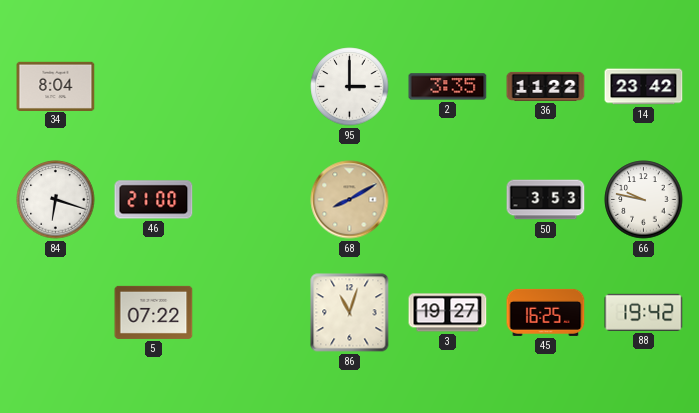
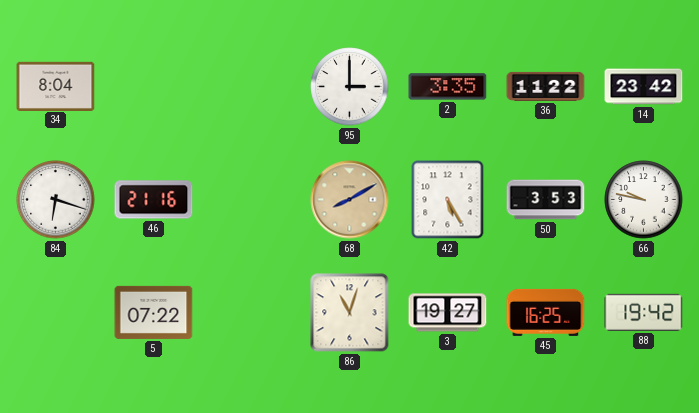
46: 21:00 -> 21:16
42: none -> 5:25
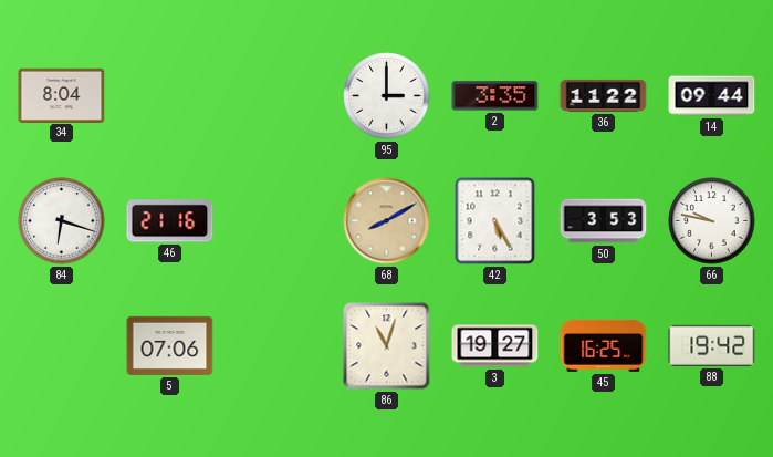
14: 23:42 -> 09:44
5: 07:22 -> 07:06
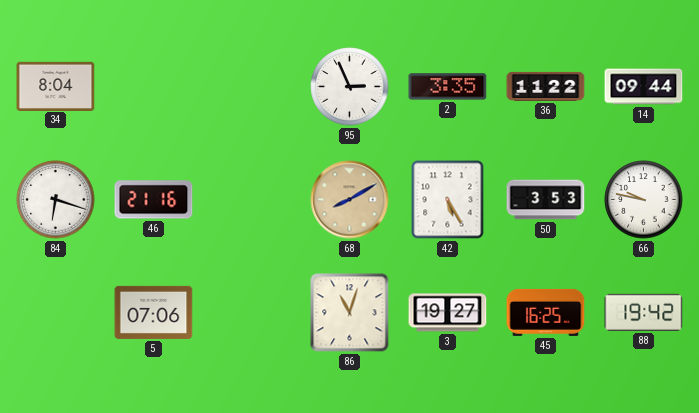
95: 3:00 -> 2:56
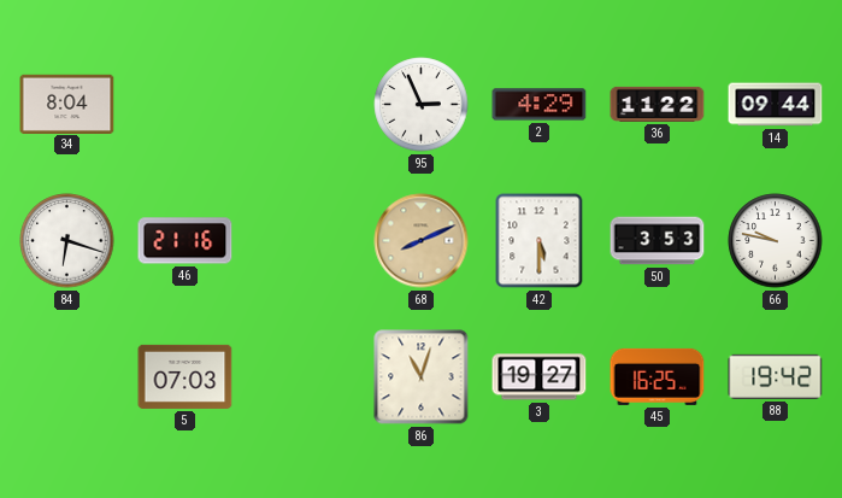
2: 3:35 -> 4:29
68: 8:10 -> 8:11
42: 5:25 -> 5:30
5: 07:06 -> 07:03
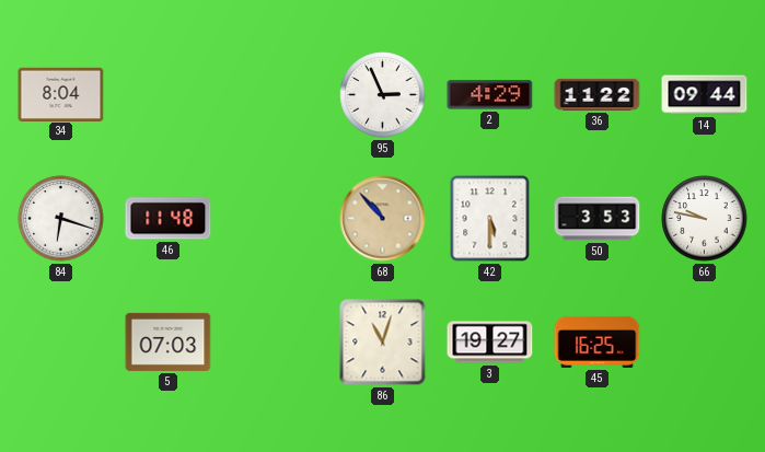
46: 21:16 -> 11:48
68: 8:11 -> 10:53
88: 19:42 -> none
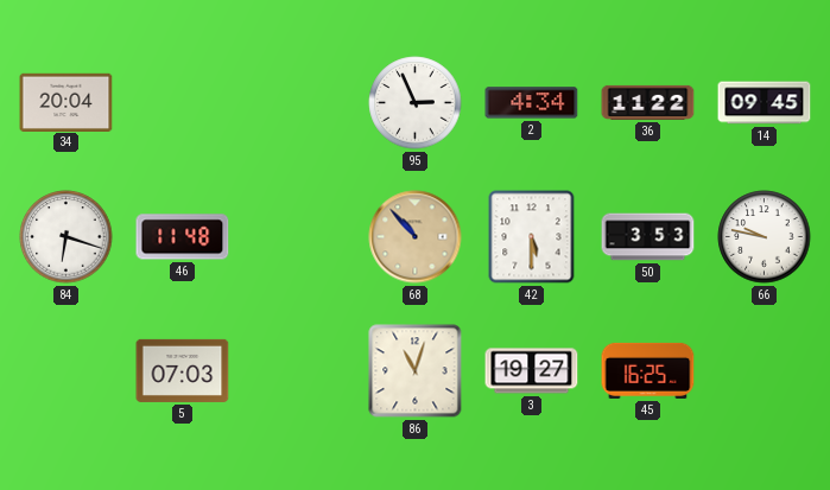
34: 8:04 -> 20:04
2: 4:29 -> 4:34
14: 09:44 -> 09:45
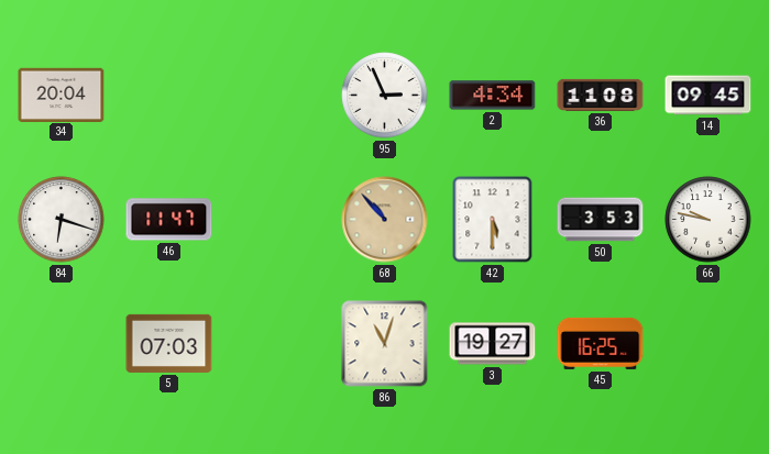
36: 11:22 -> 11:08
46: 11:48 -> 11:47
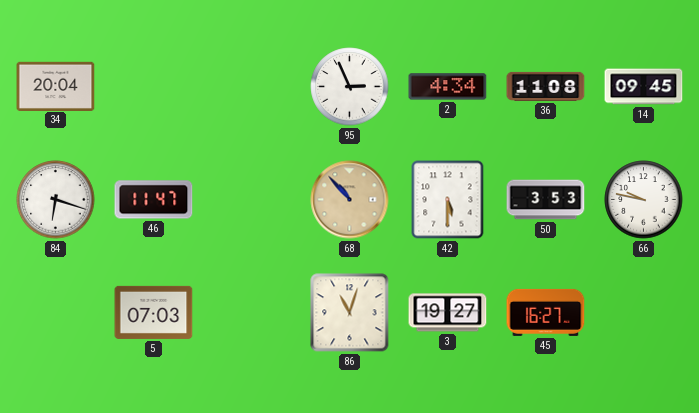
45: 16:25 -> 16:27
